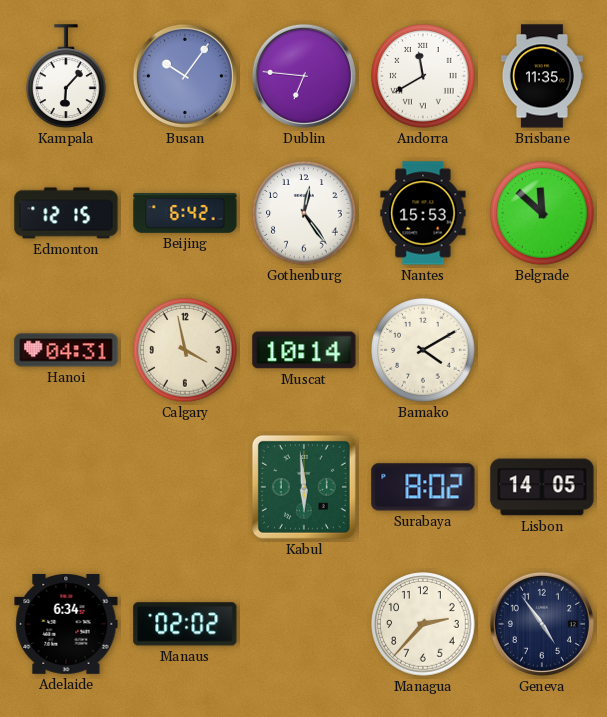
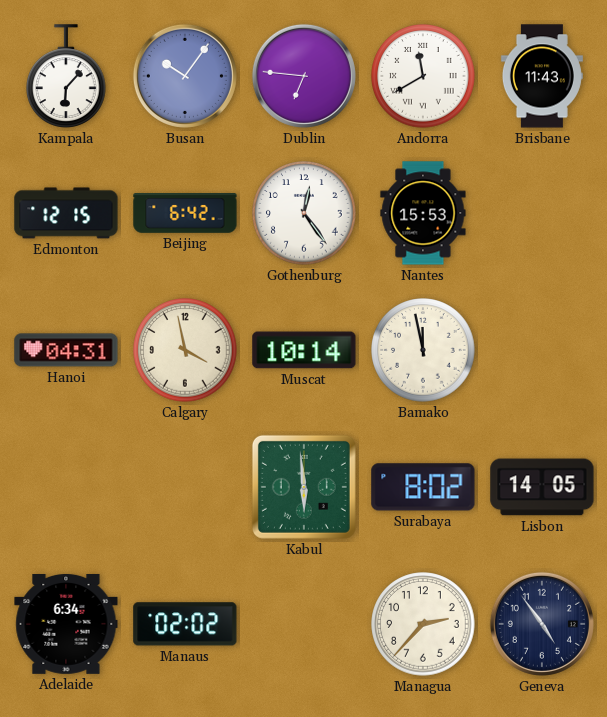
Brisbane: 11:35 -> 11:43
Belgrade: 11:52 -> none
Bamako: 4:10 -> 11:58
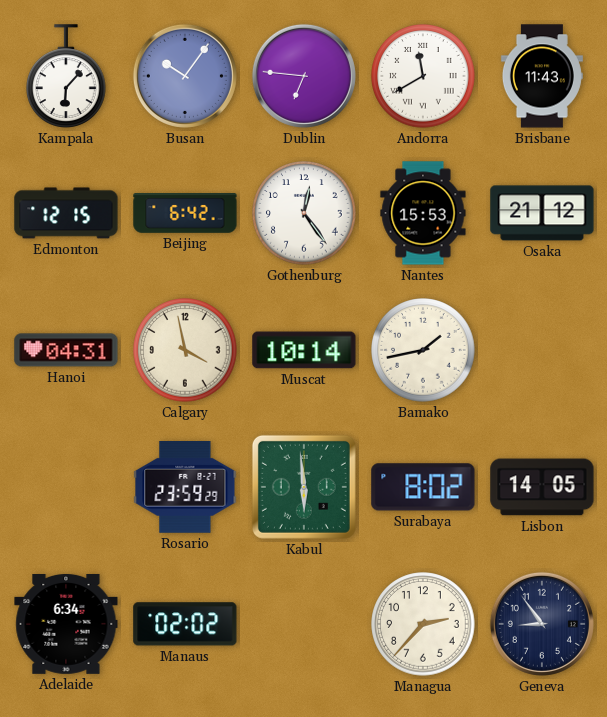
Osaka: none -> 21:12
Bamako: 11:58 -> 1:43
Rosario: none -> 23:59
Geneva: 4:54 -> 8:54
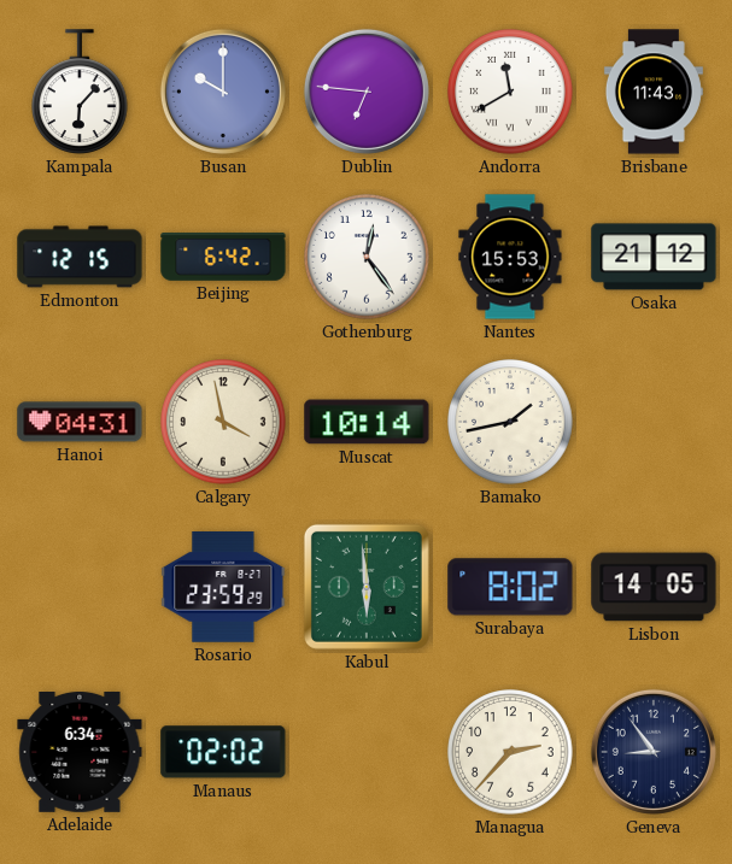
Busan: 10:06 -> 10:00
